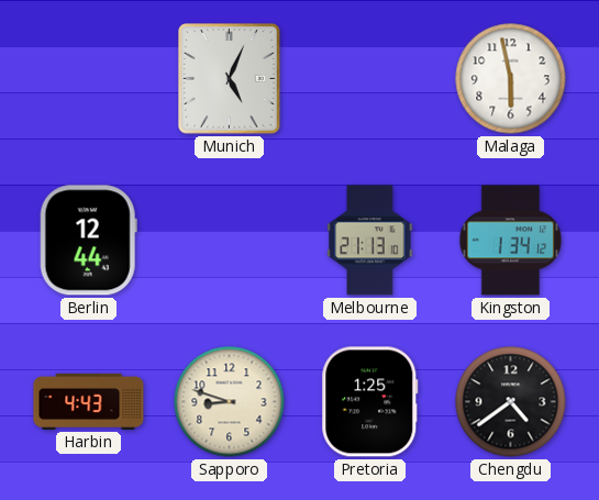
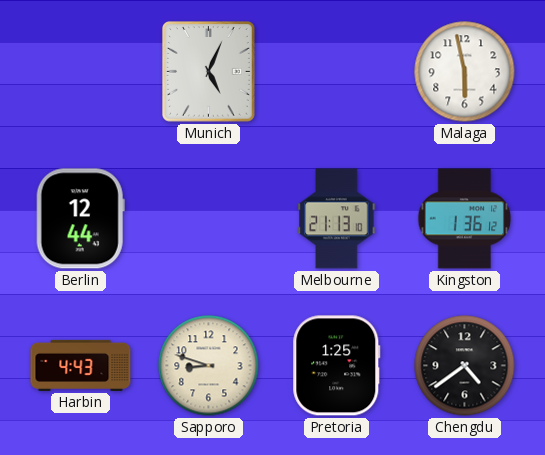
Kingston: 1:34 -> 1:36
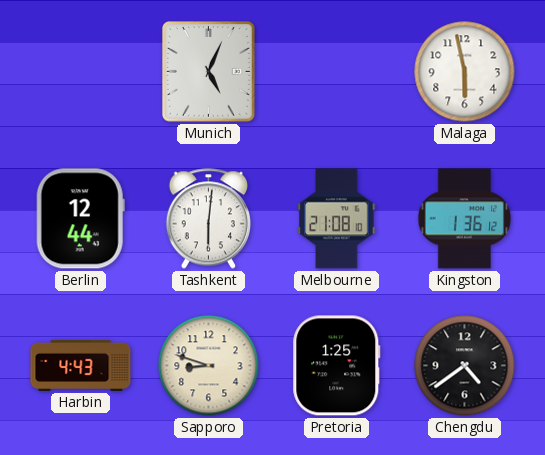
Tashkent: none -> 6:01
Melbourne: 21:13 -> 21:08
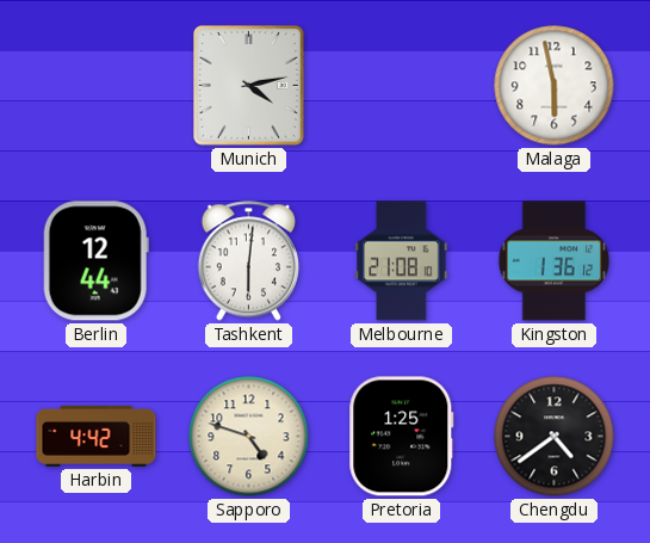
Munich: 5:04 -> 4:13
Harbin: 4:43 -> 4:42
Sapporo: 8:48 -> 4:48
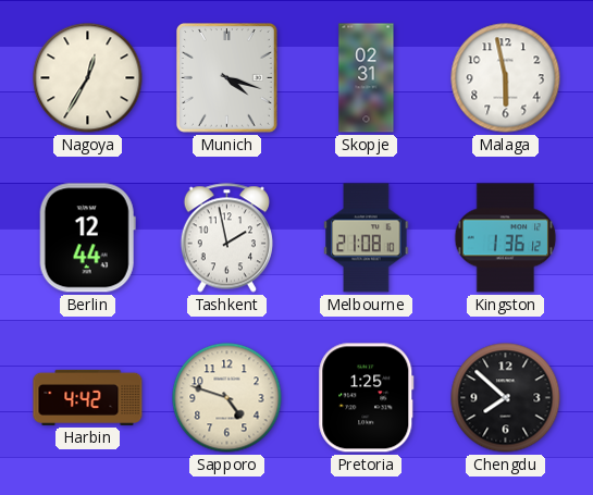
Nagoya: none -> 12:35
Munich: 4:13 -> 4:18
Skopje: none -> 02:31
Tashkent: 6:01 -> 1:58
Chengdu: 4:39 -> 7:52
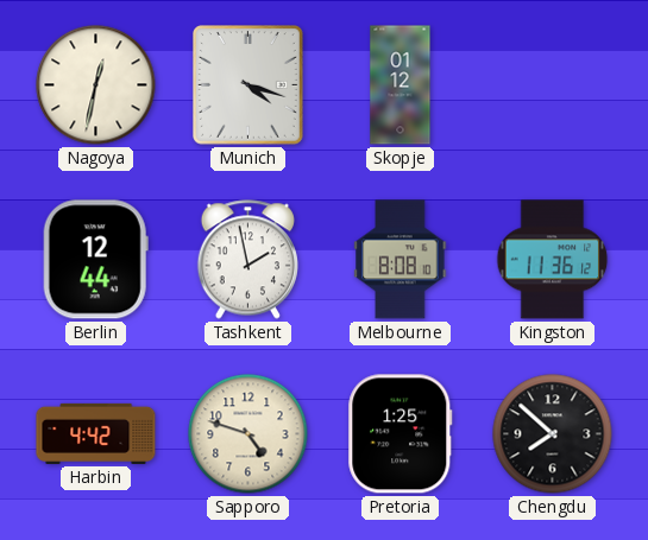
Nagoya: 12:35 -> 12:32
Skopje: 02:31 -> 01:12
Malaga: 5:58 -> none
Melbourne: 21:08 -> 8:08
Kingston: 1:36 -> 11:36
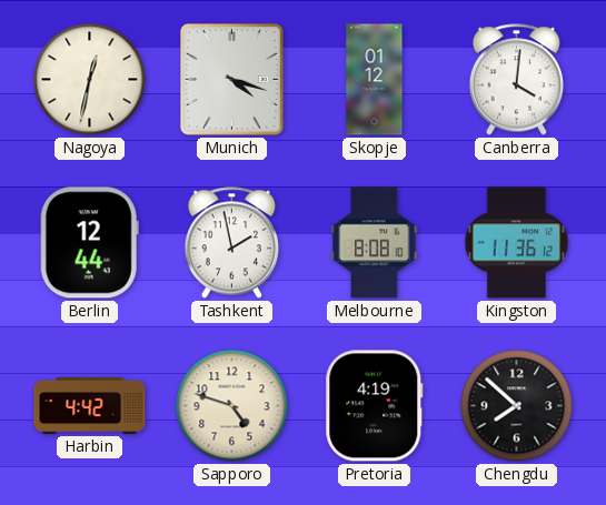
Canberra: none -> 4:01
Pretoria: 1:25 -> 4:19
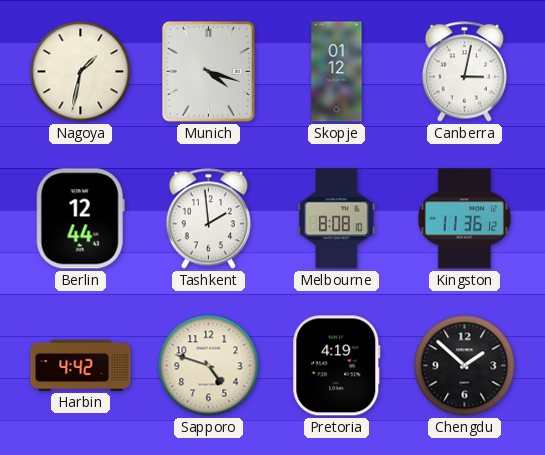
Nagoya: 12:32 -> 1:32
Canberra: 4:01 -> 3:02
Tashkent: 1:58 -> 1:59
Chengdu: 7:52 -> 1:52
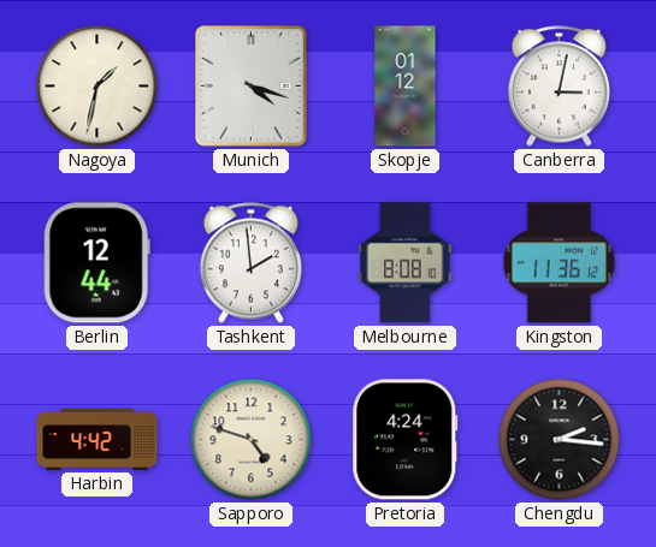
Pretoria: 4:19 -> 4:24
Chengdu: 1:52 -> 2:16
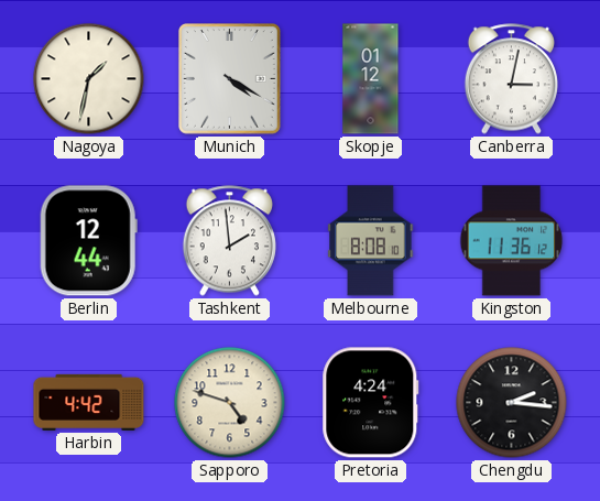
Munich: 4:18 -> 4:20
